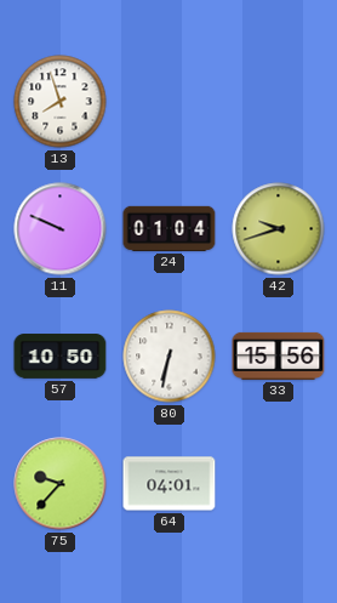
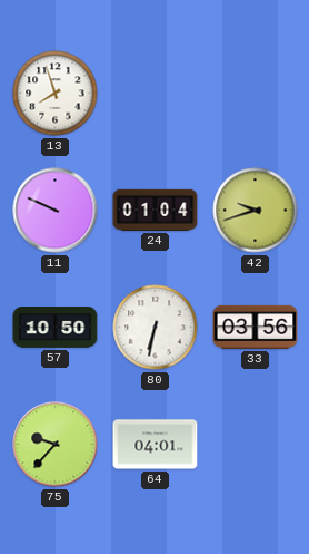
33: 15:56 -> 03:56
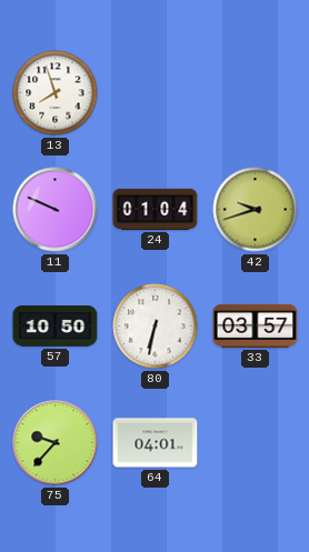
33: 03:56 -> 03:57
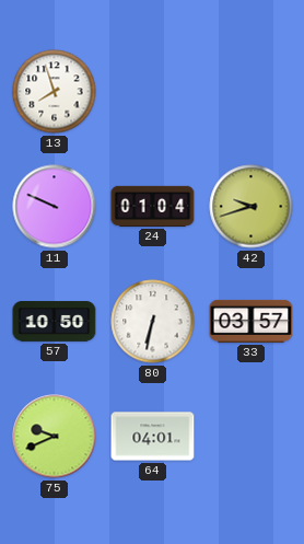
75: 9:37 -> 9:41
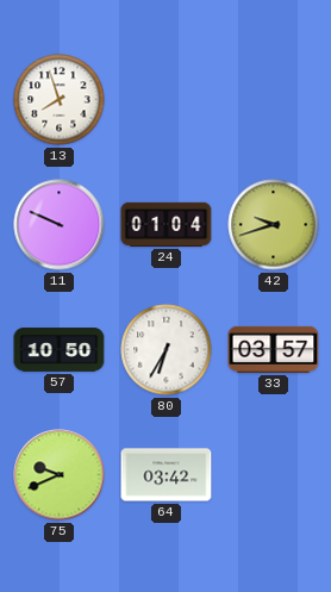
80: 6:32 -> 6:35
64: 04:01 -> 03:42
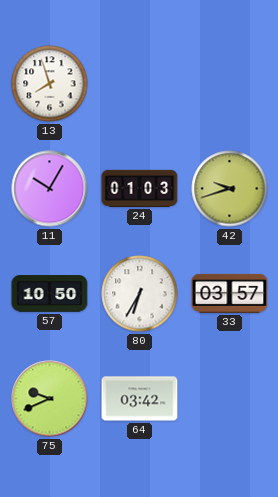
11: 9:49 -> 10:05
24: 01:04 -> 01:03
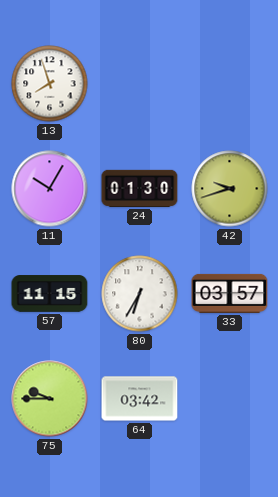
24: 01:03 -> 01:30
57: 10:50 -> 11:15
75: 9:41 -> 9:45
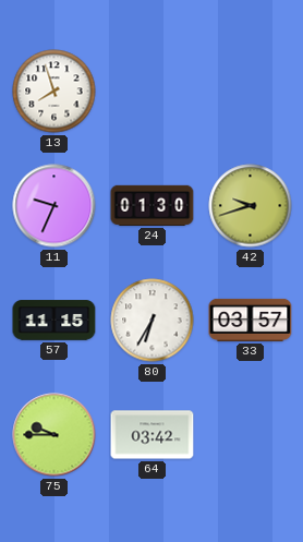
11: 10:05 -> 9:34
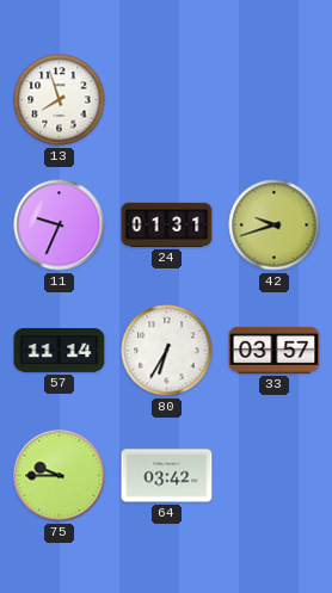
24: 01:30 -> 01:31
57: 11:15 -> 11:14
